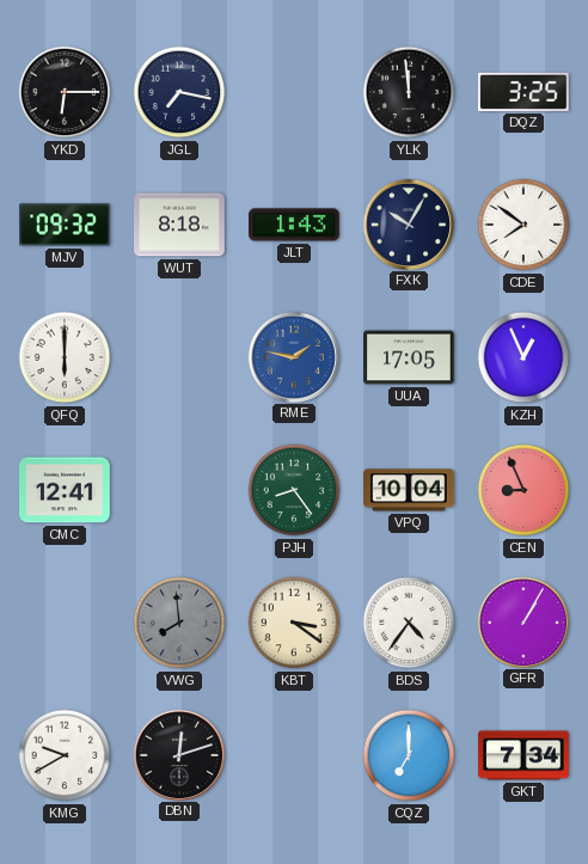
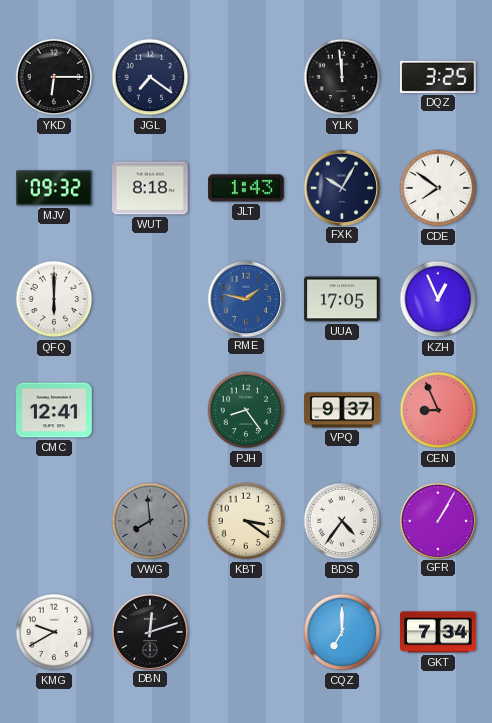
JGL: 7:17 -> 7:21
VPQ: 10:04 -> 9:37
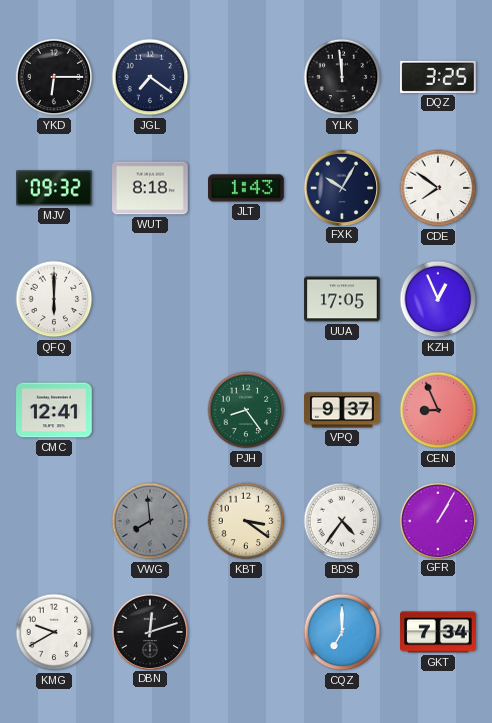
RME: 1:47 -> none
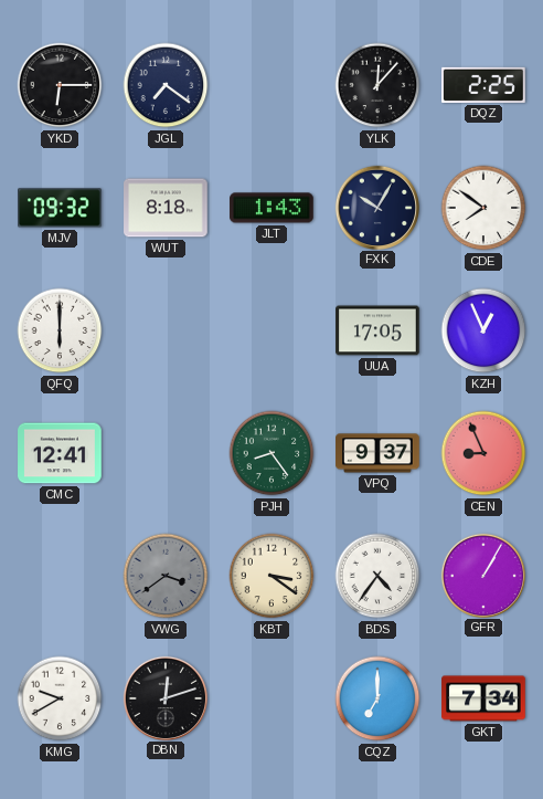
YLK: 11:59 -> 12:07
DQZ: 3:25 -> 2:25
VWG: 7:59 -> 3:39
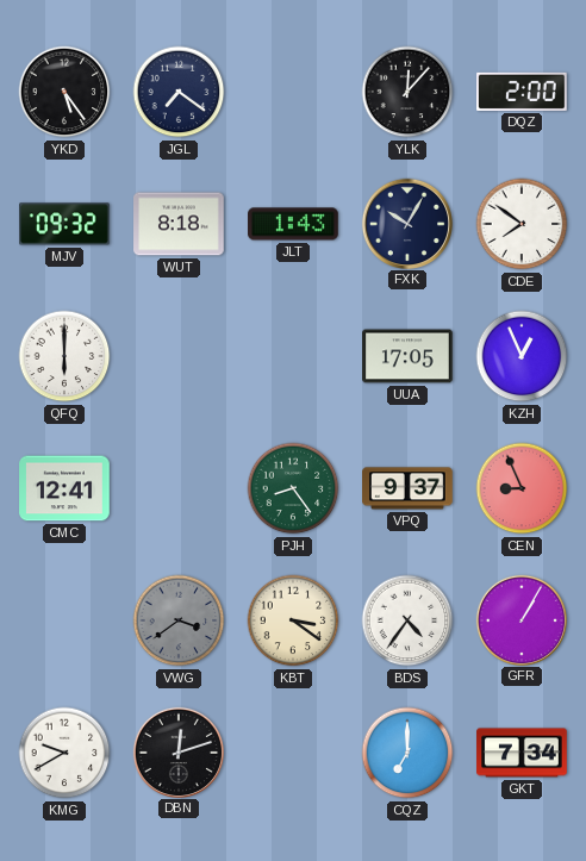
YKD: 6:15 -> 5:24
DQZ: 2:25 -> 2:00
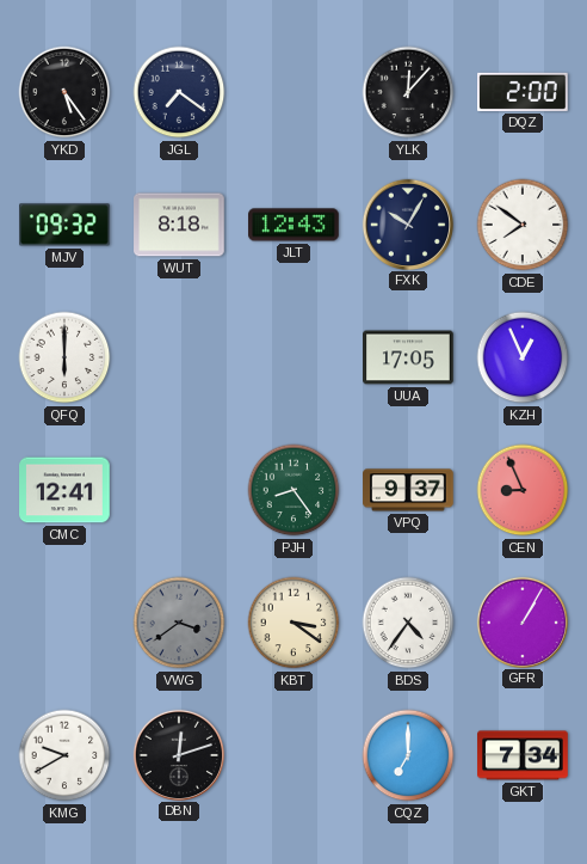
JLT: 1:43 -> 12:43
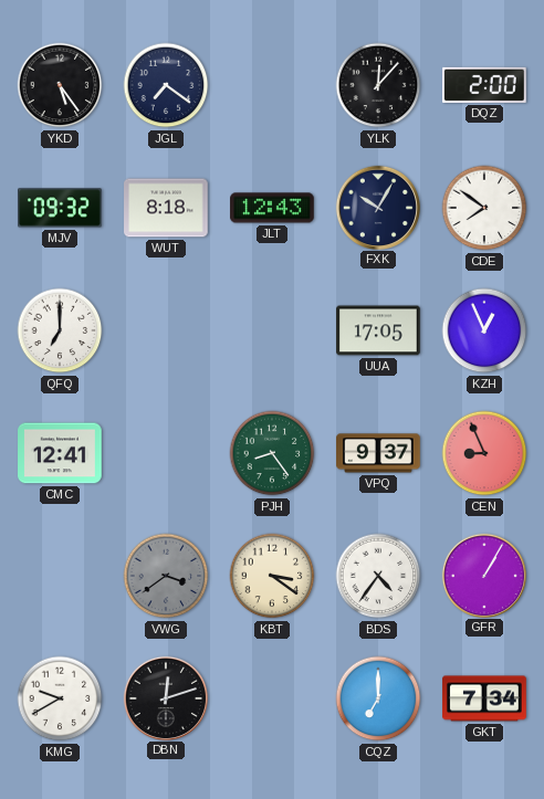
QFQ: 6:00 -> 7:00
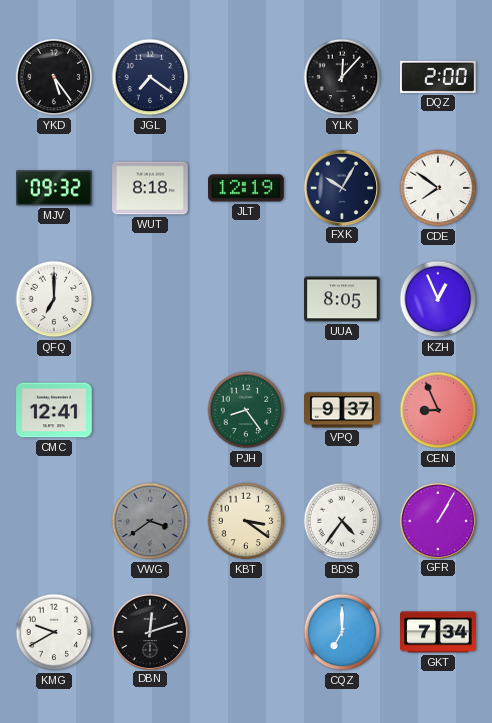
JLT: 12:43 -> 12:19
UUA: 17:05 -> 8:05
